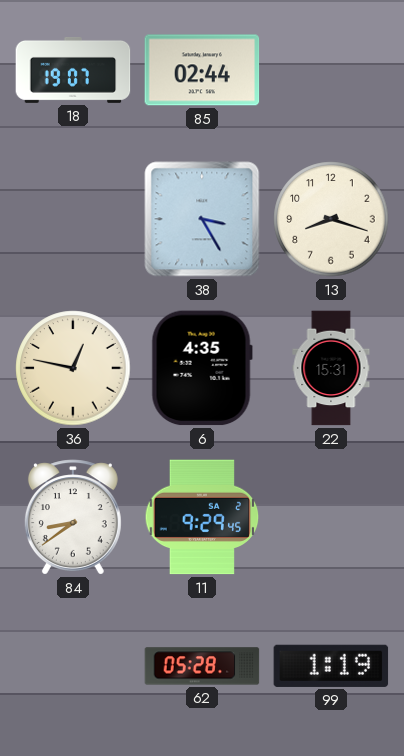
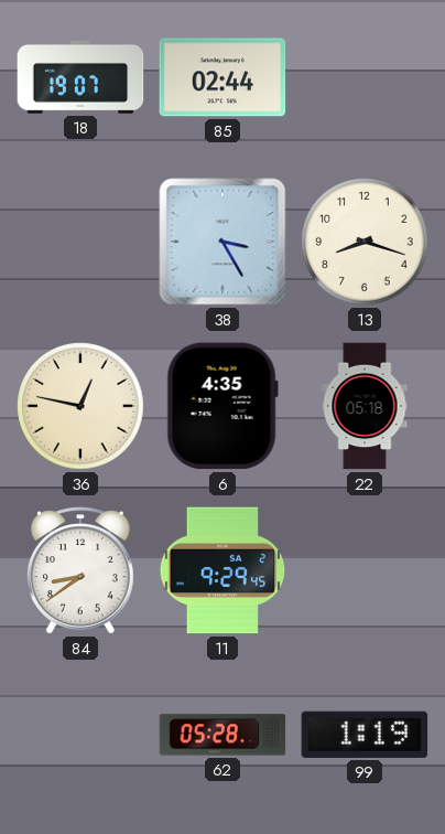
22: 15:31 -> 05:18
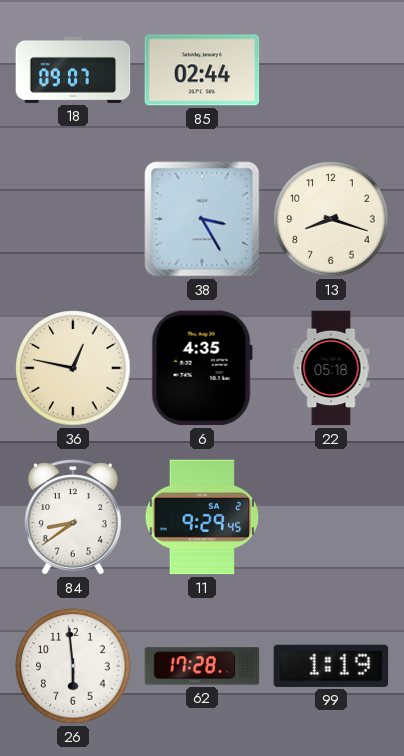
18: 19:07 -> 09:07
26: none -> 5:59
62: 05:28 -> 17:28
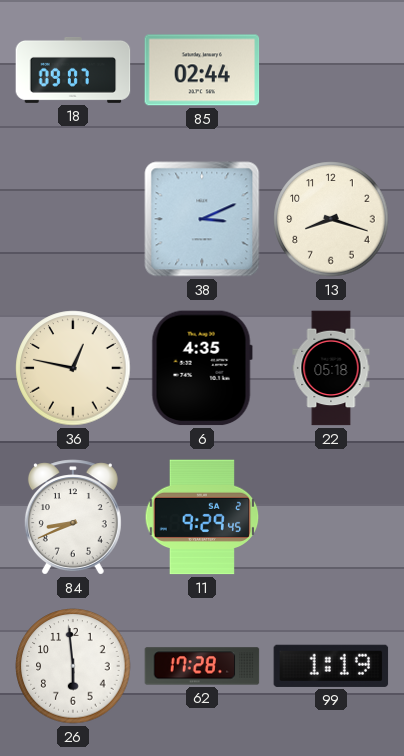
38: 3:25 -> 3:11
84: 8:39 -> 8:41
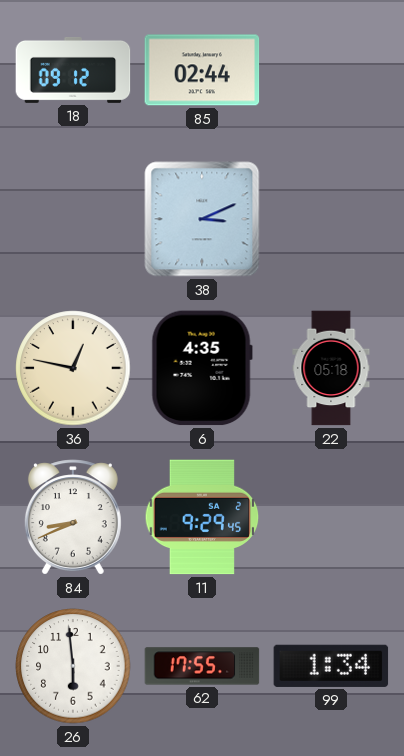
18: 09:07 -> 09:12
13: 8:18 -> none
62: 17:28 -> 17:55
99: 1:19 -> 1:34
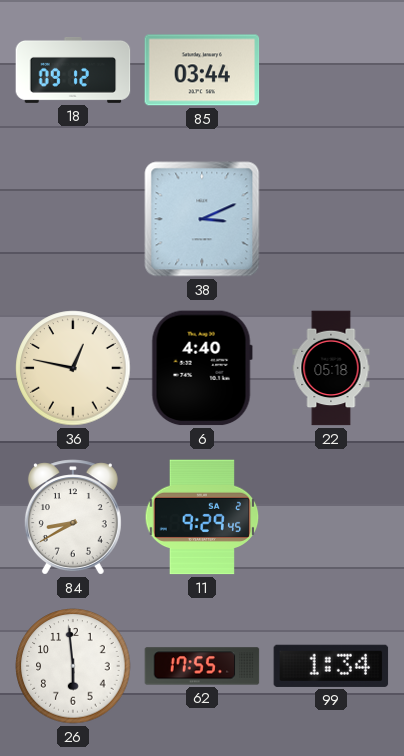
85: 02:44 -> 03:44
6: 4:35 -> 4:40
84: 8:41 -> 8:40
